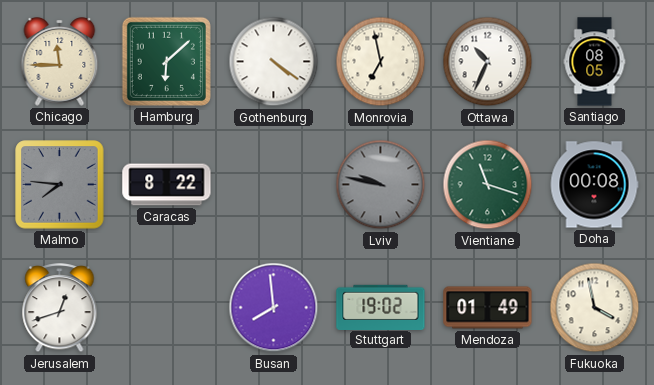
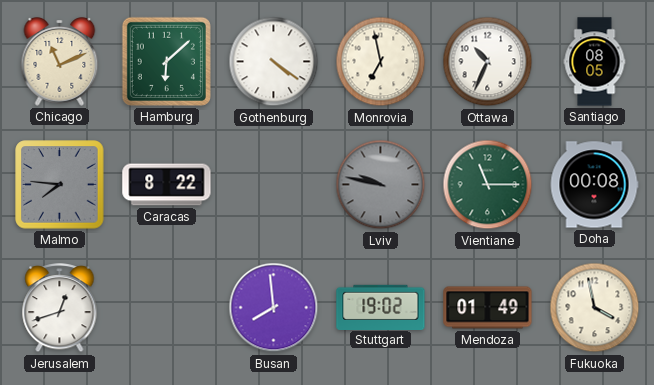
Chicago: 11:45 -> 11:11
Vientiane: 11:18 -> 11:15
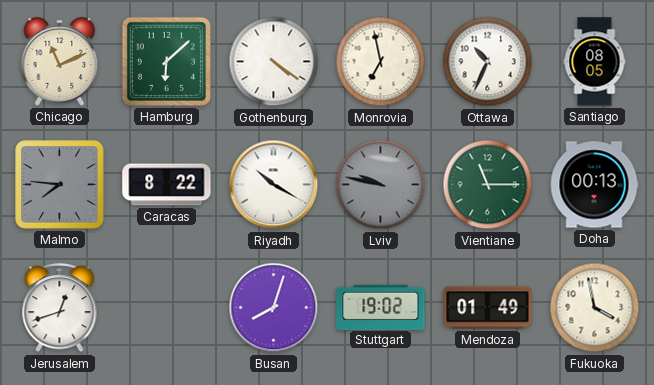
Riyadh: none -> 10:20
Doha: 00:08 -> 00:13
Busan: 7:59 -> 8:03
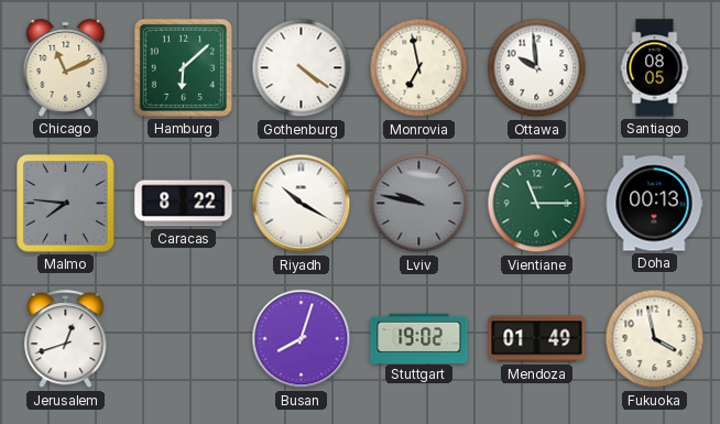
Ottawa: 10:34 -> 9:59
